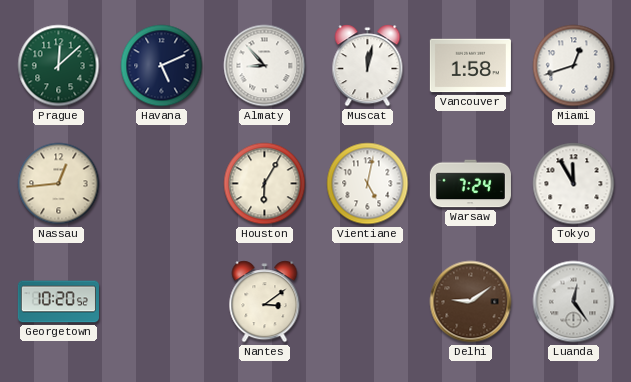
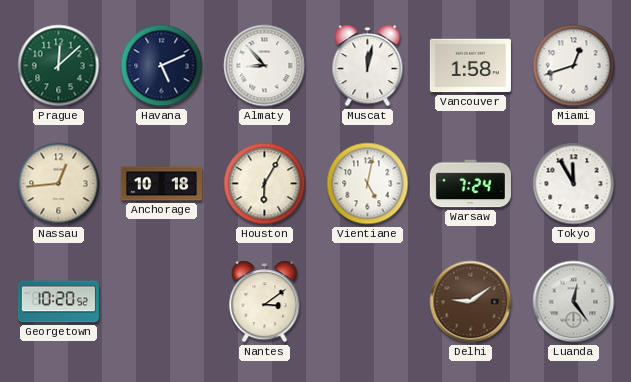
Anchorage: none -> 10:18
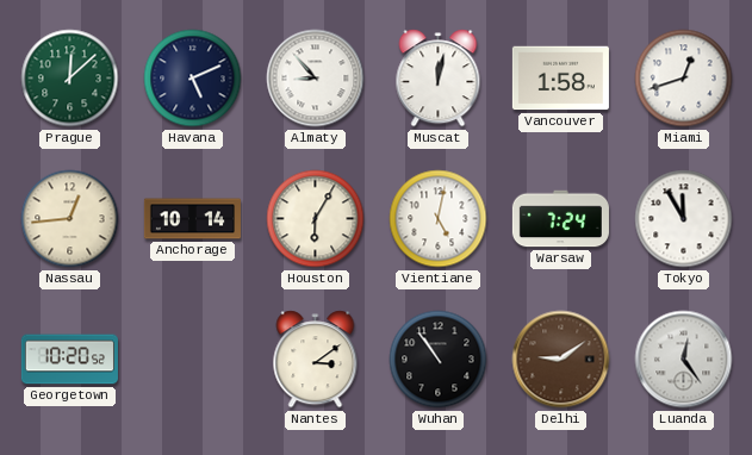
Anchorage: 10:18 -> 10:14
Wuhan: none -> 10:54
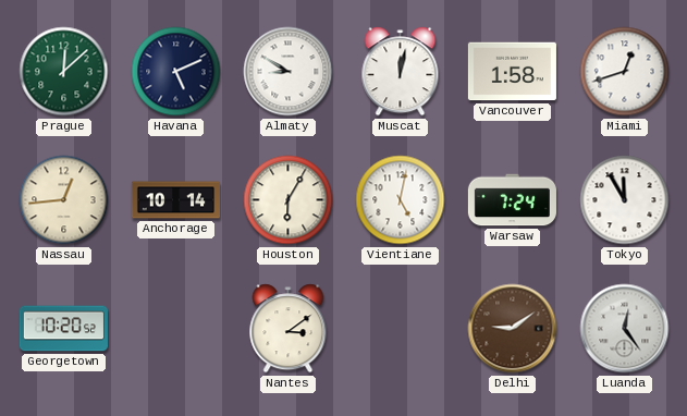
Almaty: 8:53 -> 8:50
Wuhan: 10:54 -> none
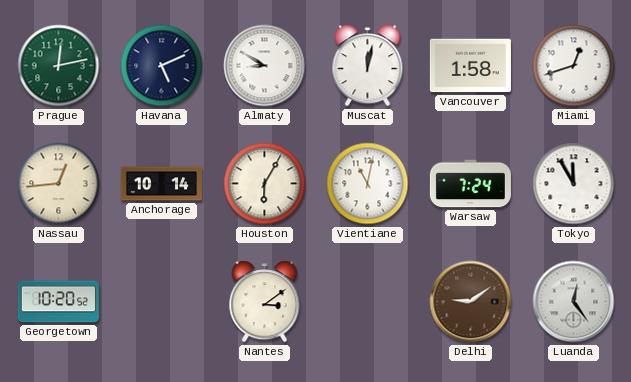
Prague: 12:08 -> 12:13
Vientiane: 5:02 -> 11:02
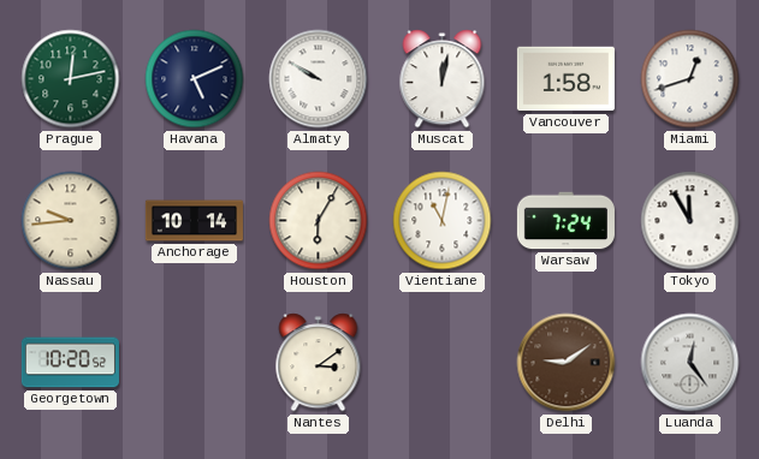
Almaty: 8:50 -> 9:50
Nassau: 12:44 -> 9:44
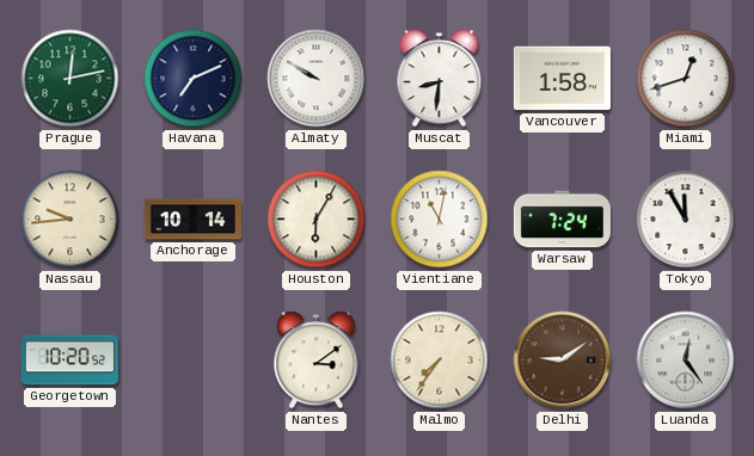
Havana: 5:11 -> 7:11
Muscat: 12:02 -> 8:31
Malmo: none -> 7:36
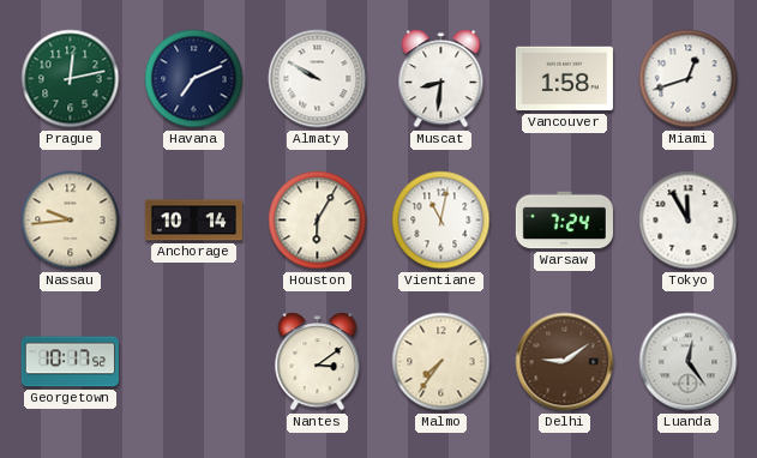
Georgetown: 10:20 -> 10:17
